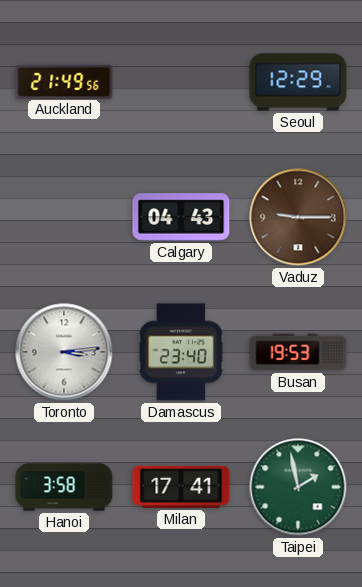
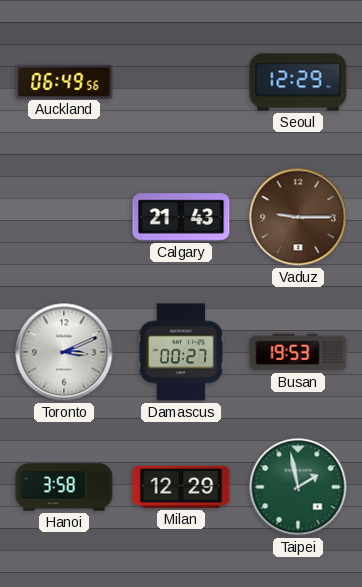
Auckland: 21:49 -> 06:49
Calgary: 04:43 -> 21:43
Toronto: 3:14 -> 3:11
Damascus: 23:40 -> 00:27
Milan: 17:41 -> 12:29
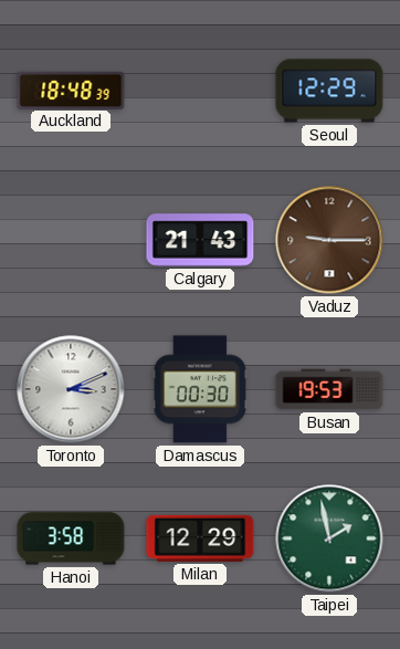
Auckland: 06:49 -> 18:48
Damascus: 00:27 -> 00:30
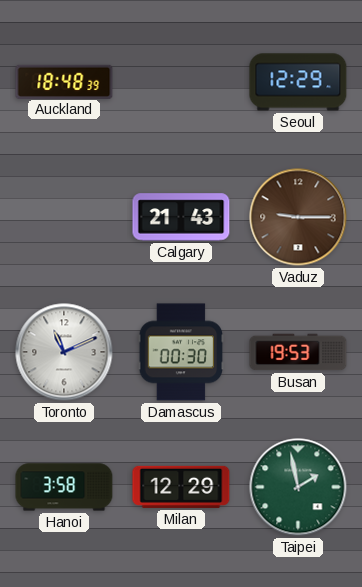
Toronto: 3:11 -> 11:11
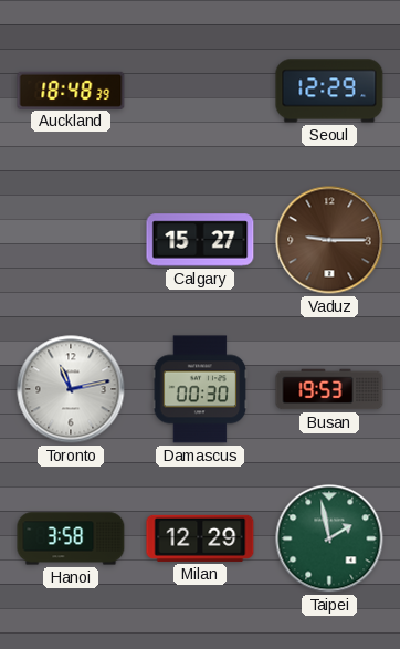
Calgary: 21:43 -> 15:27
Toronto: 11:11 -> 11:13
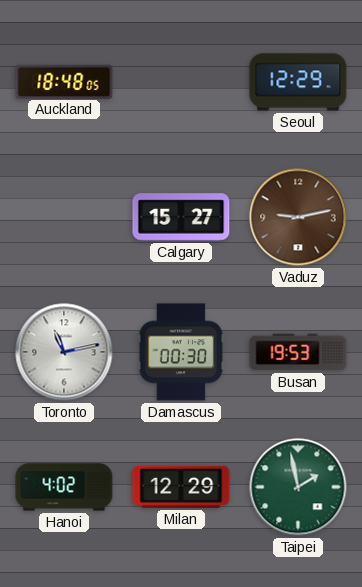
Auckland: 18:48:39 -> 18:48:05
Vaduz: 9:15 -> 9:13
Hanoi: 3:58 -> 4:02
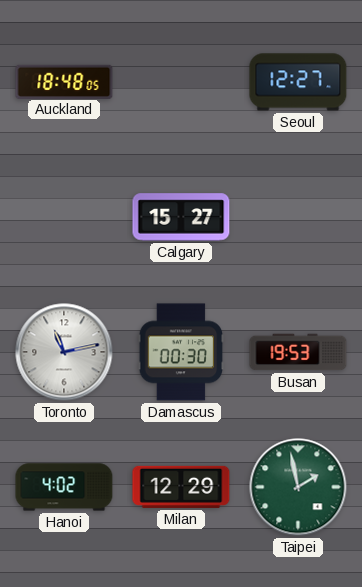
Seoul: 12:29 -> 12:27
Vaduz: 9:13 -> none
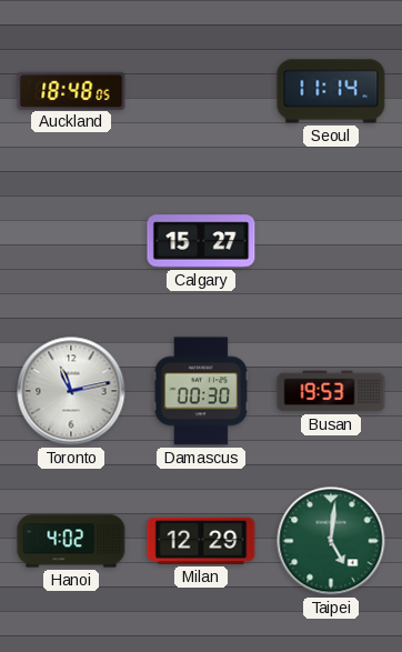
Seoul: 12:27 -> 11:14
Taipei: 1:58 -> 5:01
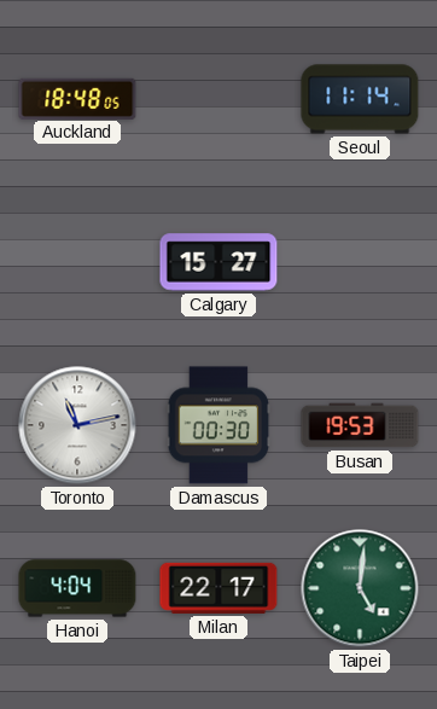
Hanoi: 4:02 -> 4:04
Milan: 12:29 -> 22:17
